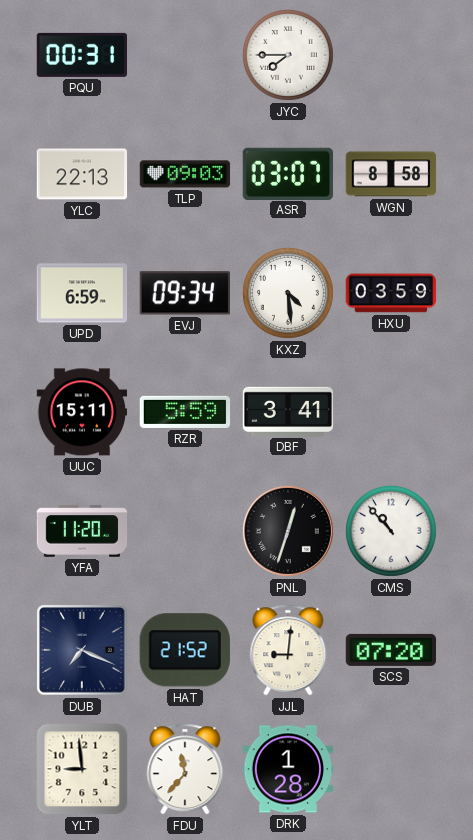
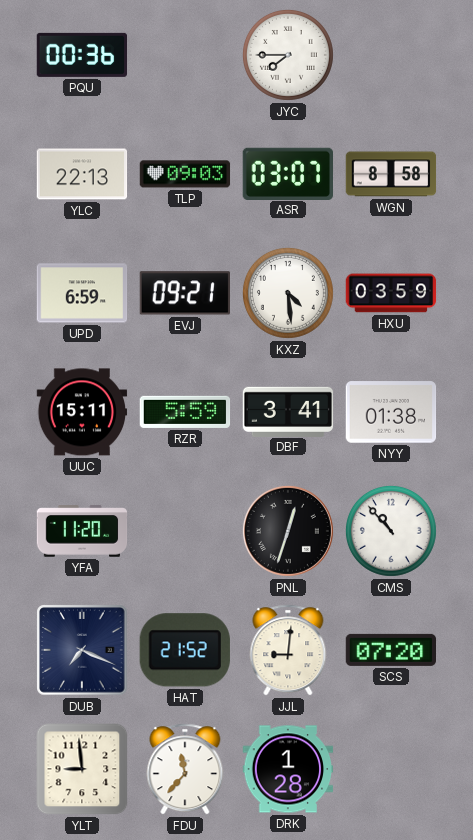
PQU: 00:31 -> 00:36
EVJ: 09:34 -> 09:21
NYY: none -> 01:38
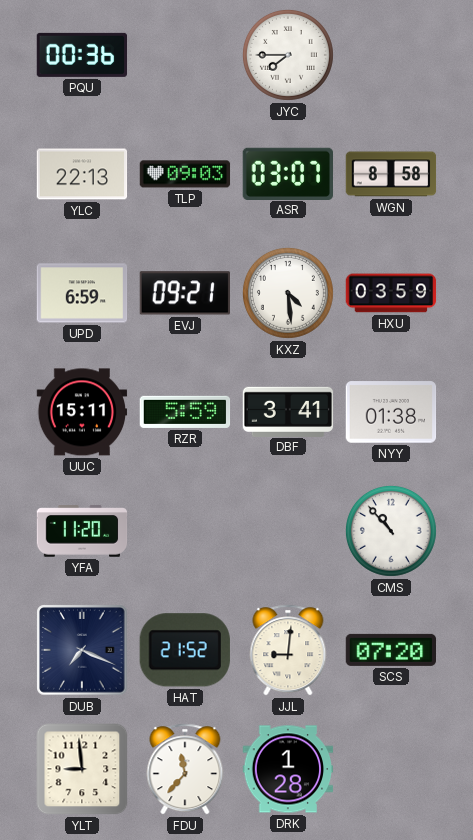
PNL: 12:33 -> none
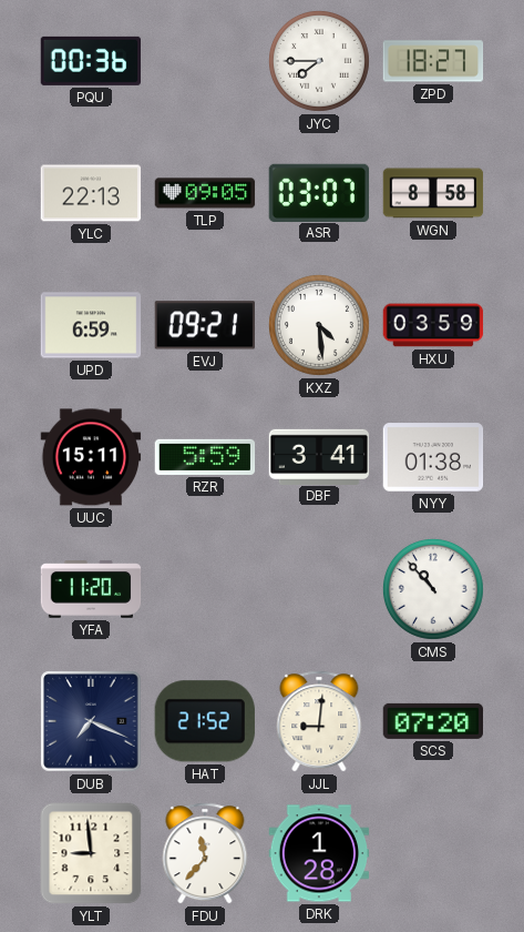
ZPD: none -> 18:27
TLP: 09:03 -> 09:05
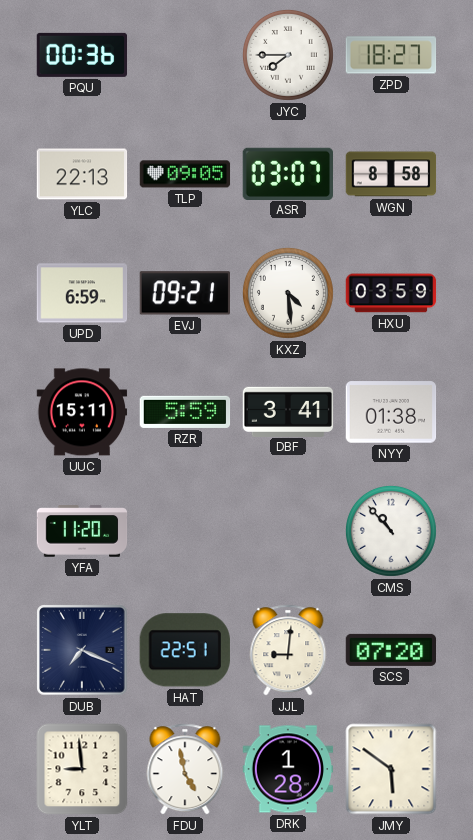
HAT: 21:52 -> 22:51
FDU: 11:37 -> 4:58
JMY: none -> 5:51
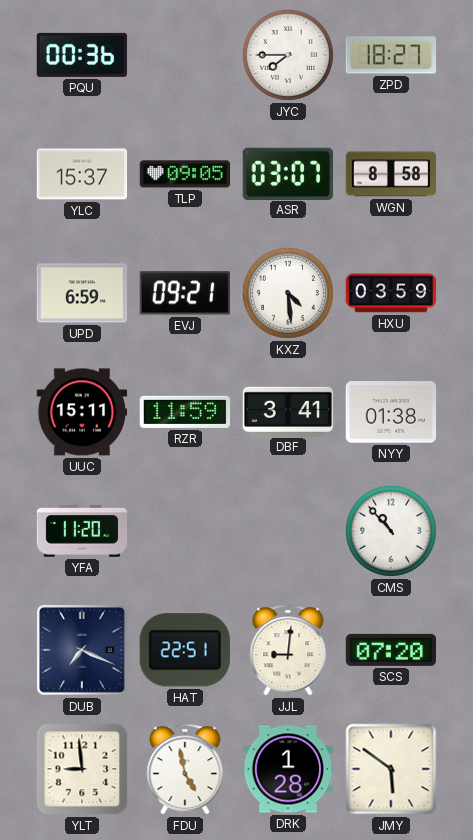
YLC: 22:13 -> 15:37
RZR: 5:59 -> 11:59
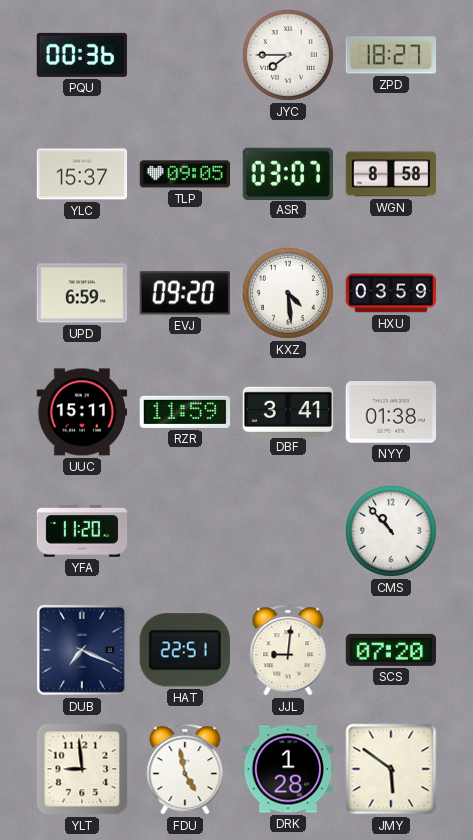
EVJ: 09:21 -> 09:20
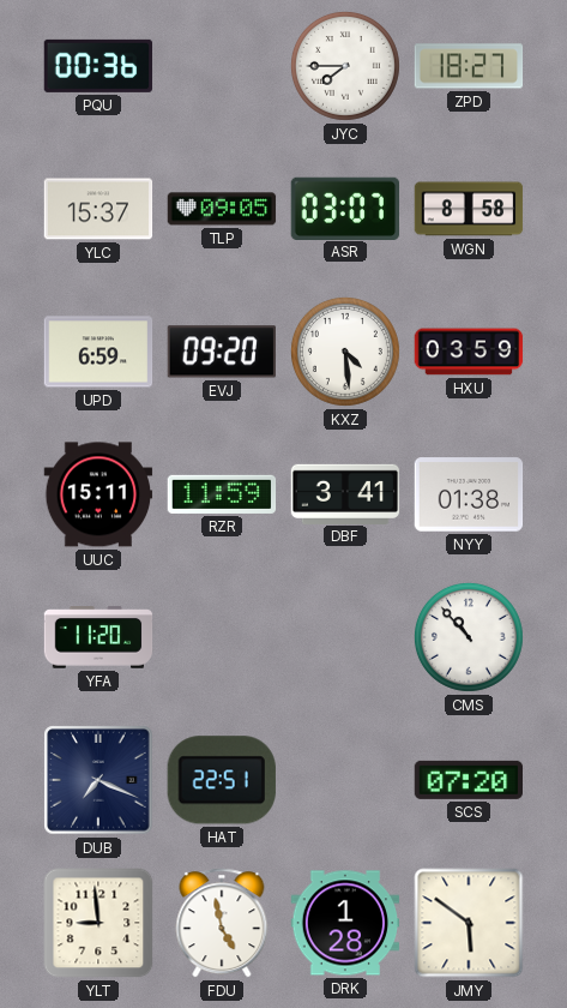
JJL: 9:01 -> none
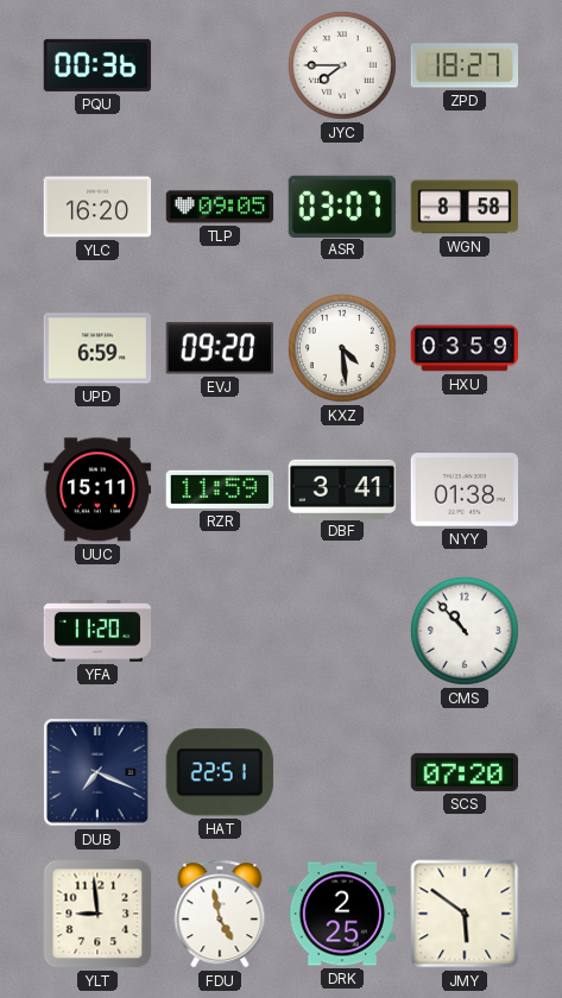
YLC: 15:37 -> 16:20
DRK: 1:28 -> 2:25
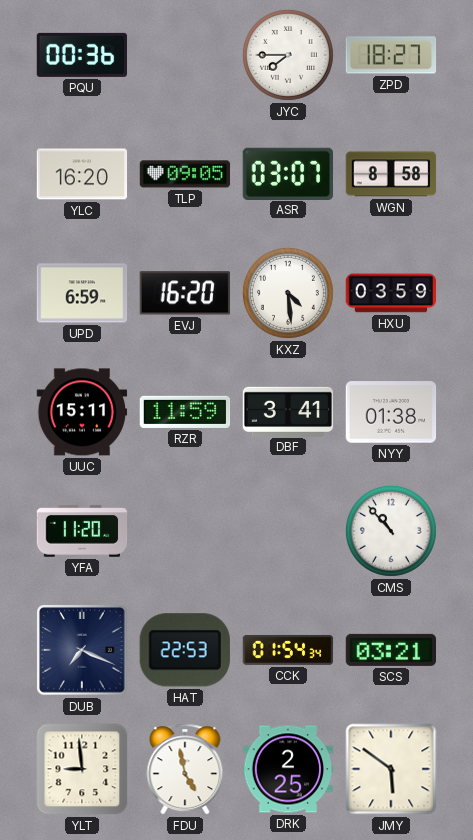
EVJ: 09:20 -> 16:20
HAT: 22:51 -> 22:53
CCK: none -> 01:54
SCS: 07:20 -> 03:21
